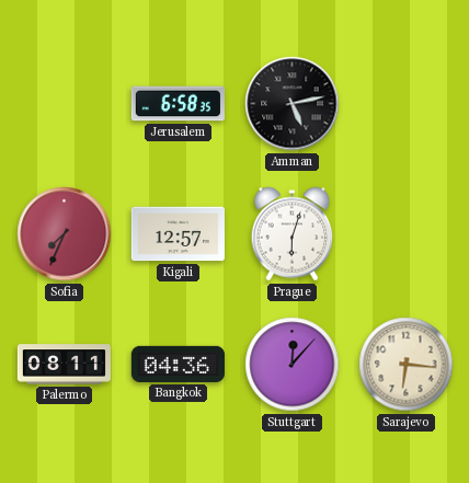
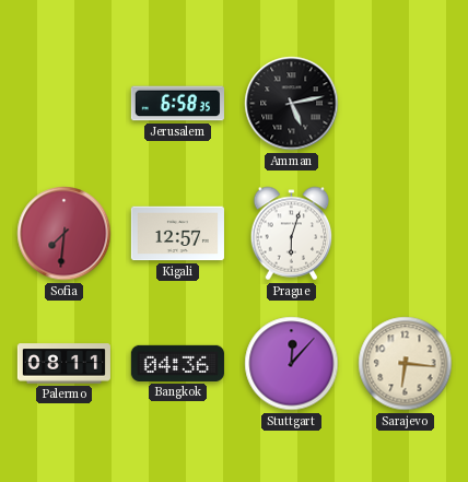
Sofia: 7:34 -> 7:31
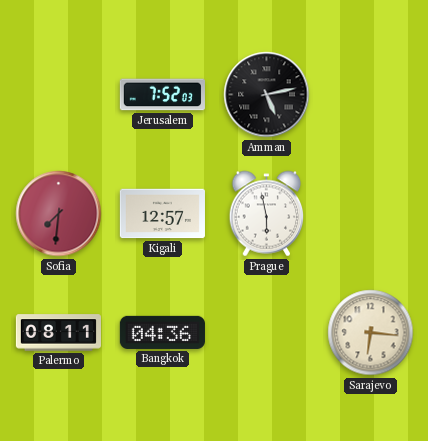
Jerusalem: 6:58 -> 7:52
Prague: 6:03 -> 5:58
Stuttgart: 12:07 -> none
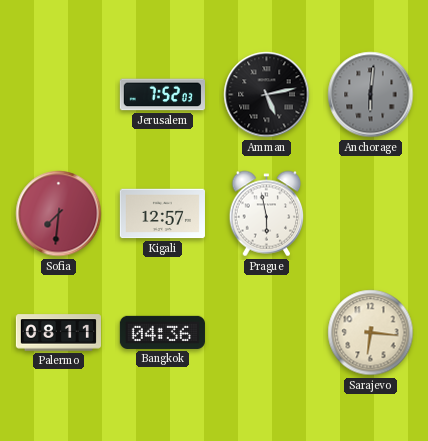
Anchorage: none -> 6:01
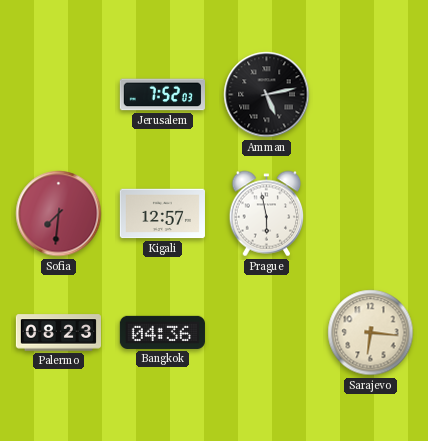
Anchorage: 6:01 -> none
Palermo: 08:11 -> 08:23
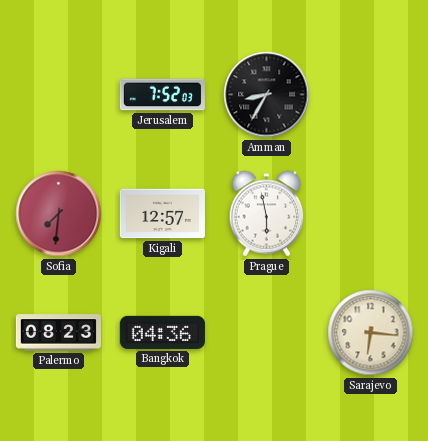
Amman: 5:13 -> 8:35
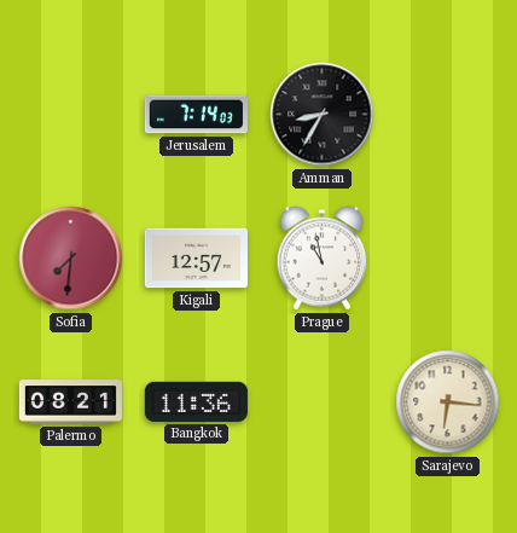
Jerusalem: 7:52 -> 7:14
Prague: 5:58 -> 10:58
Palermo: 08:23 -> 08:21
Bangkok: 04:36 -> 11:36
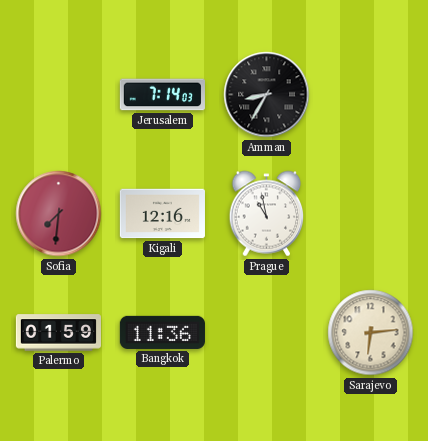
Kigali: 12:57 -> 12:16
Palermo: 08:21 -> 01:59
Sarajevo: 6:16 -> 6:14
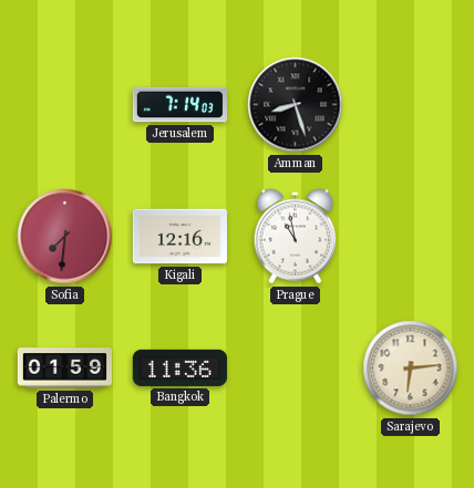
Amman: 8:35 -> 8:27
